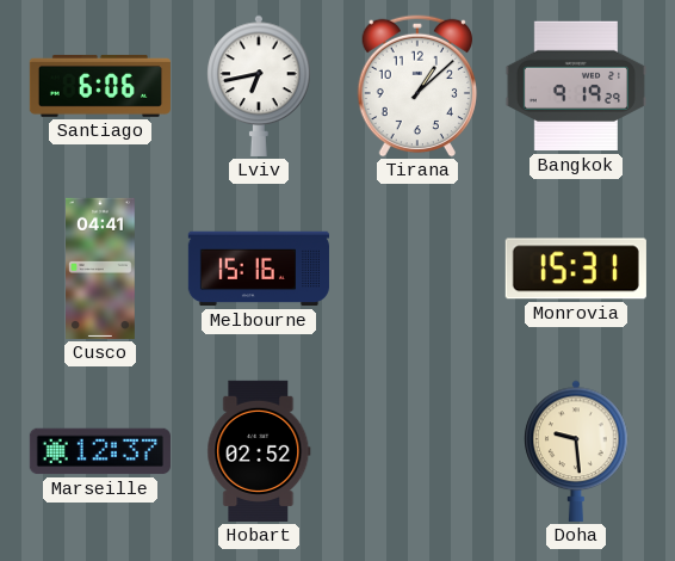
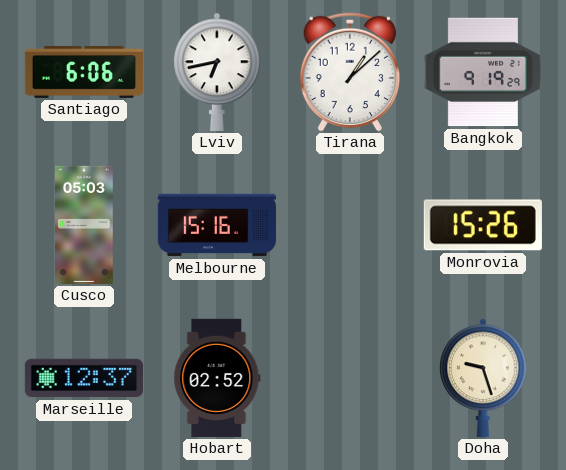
Cusco: 04:41 -> 05:03
Monrovia: 15:31 -> 15:26
Doha: 9:29 -> 9:27
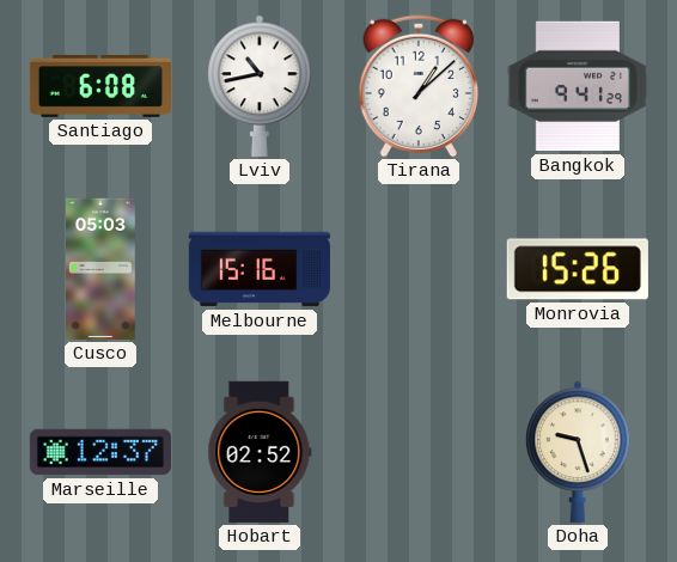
Santiago: 6:06 -> 6:08
Lviv: 6:43 -> 10:43
Bangkok: 9:19 -> 9:41
